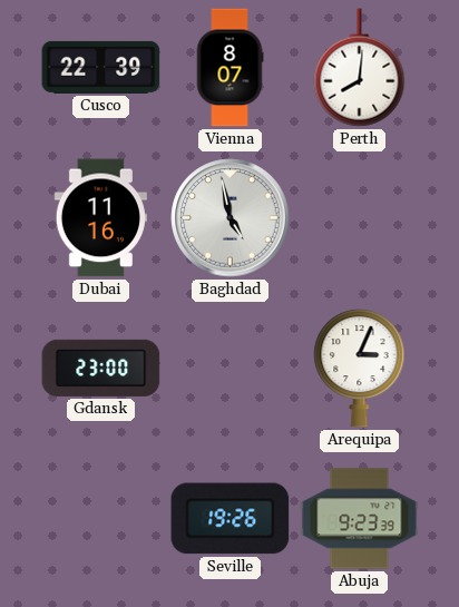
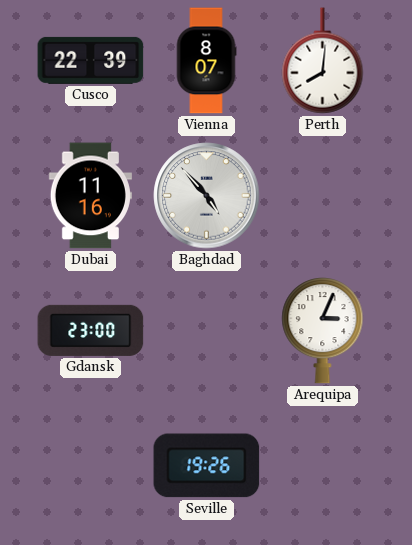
Baghdad: 4:58 -> 4:53
Abuja: 9:23 -> none
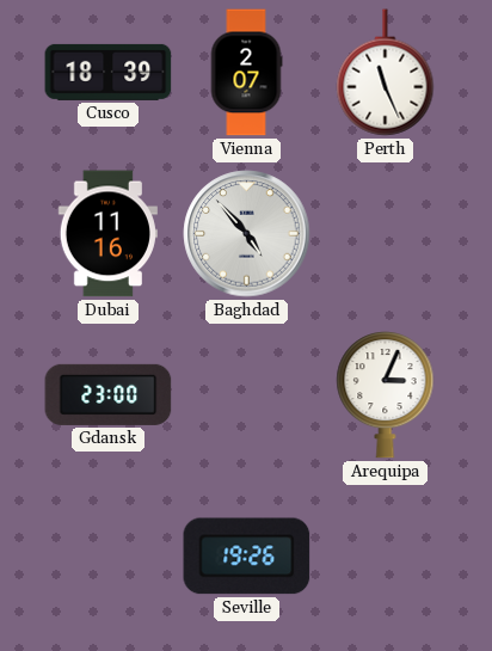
Cusco: 22:39 -> 18:39
Vienna: 8:07 -> 2:07
Perth: 8:01 -> 11:26
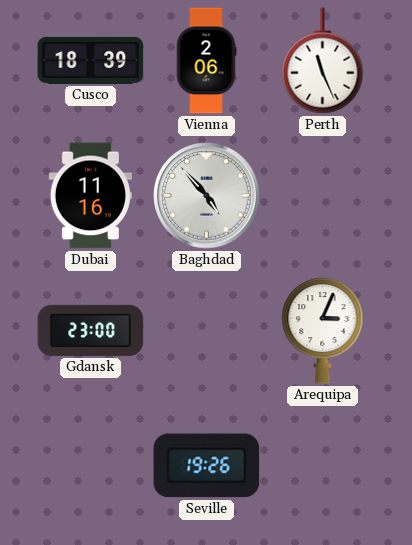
Vienna: 2:07 -> 2:06
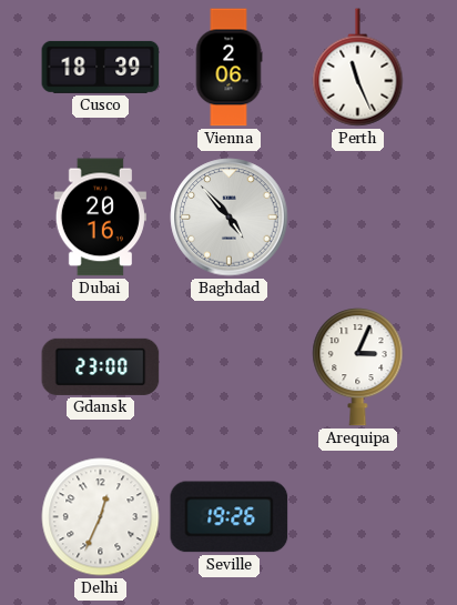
Dubai: 11:16 -> 20:16
Delhi: none -> 12:34
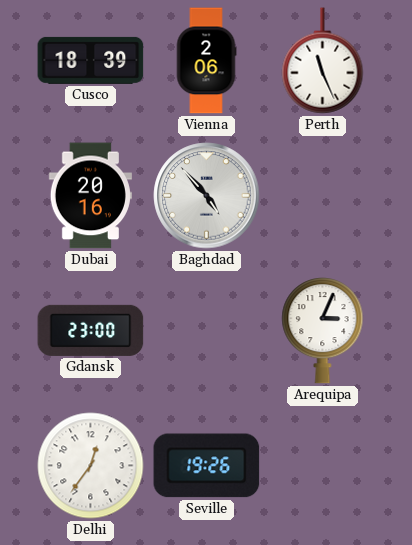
Delhi: 12:34 -> 12:36
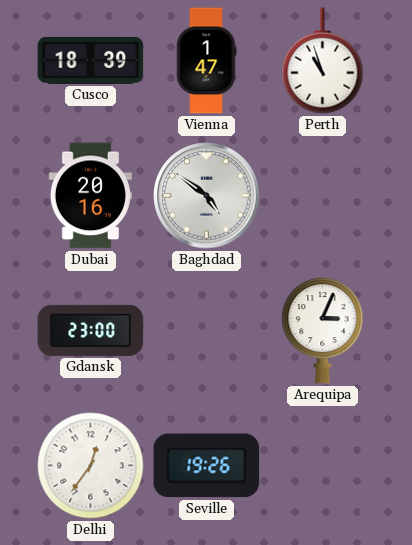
Vienna: 2:06 -> 1:47
Perth: 11:26 -> 10:57
Baghdad: 4:53 -> 4:51
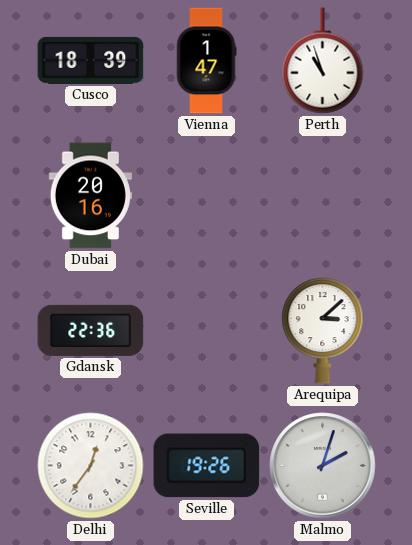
Baghdad: 4:51 -> none
Gdansk: 23:00 -> 22:36
Arequipa: 3:04 -> 3:08
Malmo: none -> 2:03
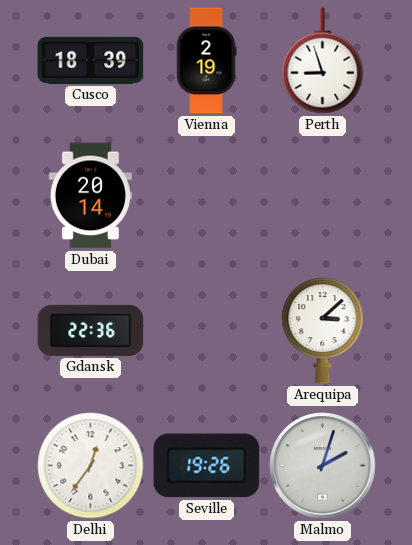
Vienna: 1:47 -> 2:19
Perth: 10:57 -> 8:57
Dubai: 20:16 -> 20:14
